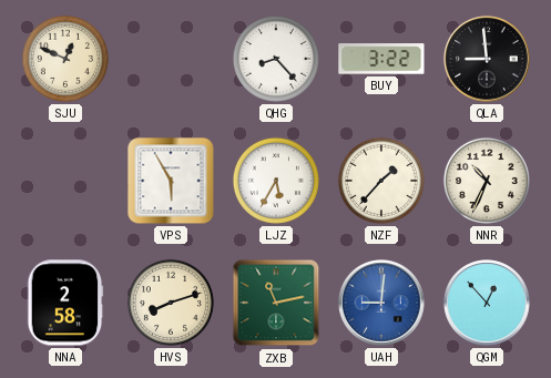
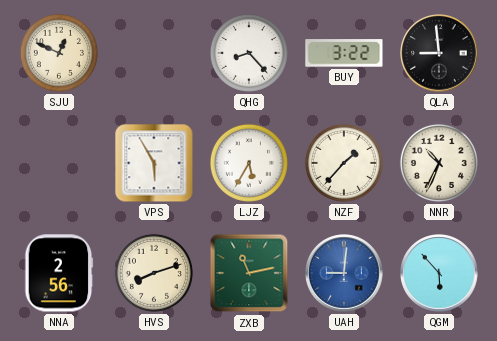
NNA: 2:58 -> 2:56
QGM: 12:53 -> 5:53
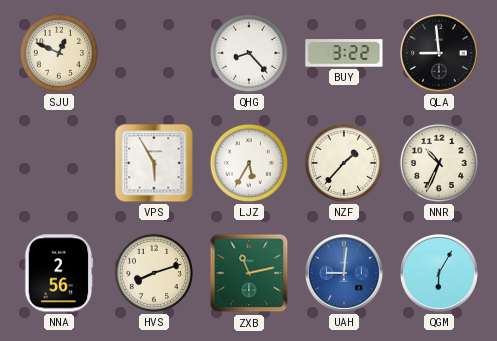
QGM: 5:53 -> 6:05
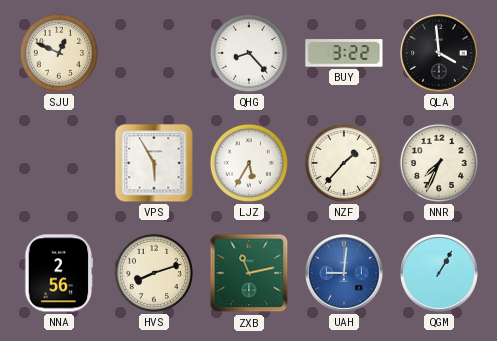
QLA: 8:59 -> 3:59
NNR: 10:34 -> 7:34
QGM: 6:05 -> 1:05
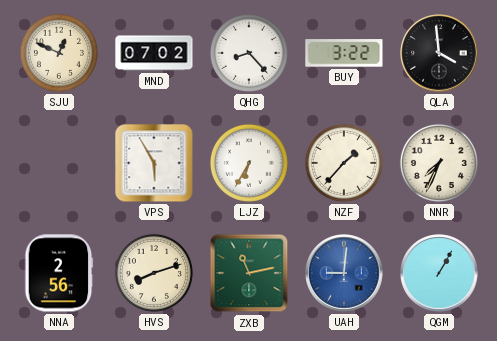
MND: none -> 07:02
LJZ: 5:35 -> 6:35
